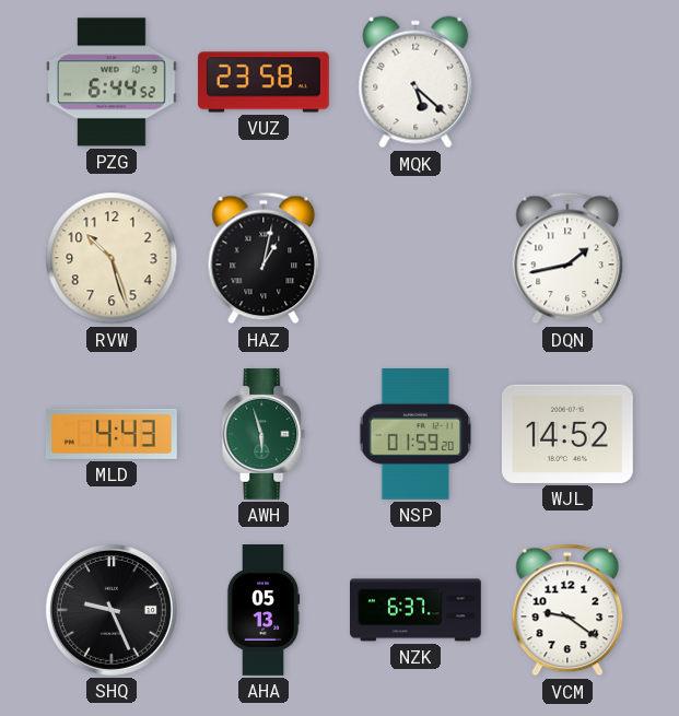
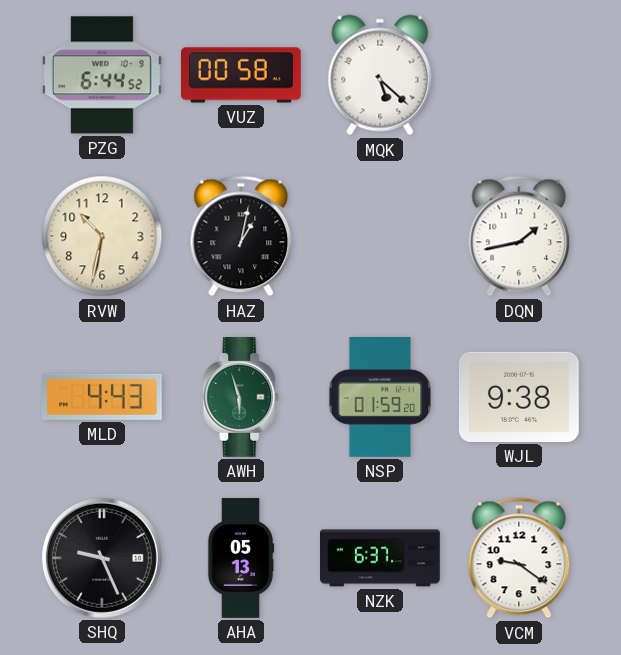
VUZ: 23:58 -> 00:58
RVW: 10:27 -> 10:32
WJL: 14:52 -> 9:38
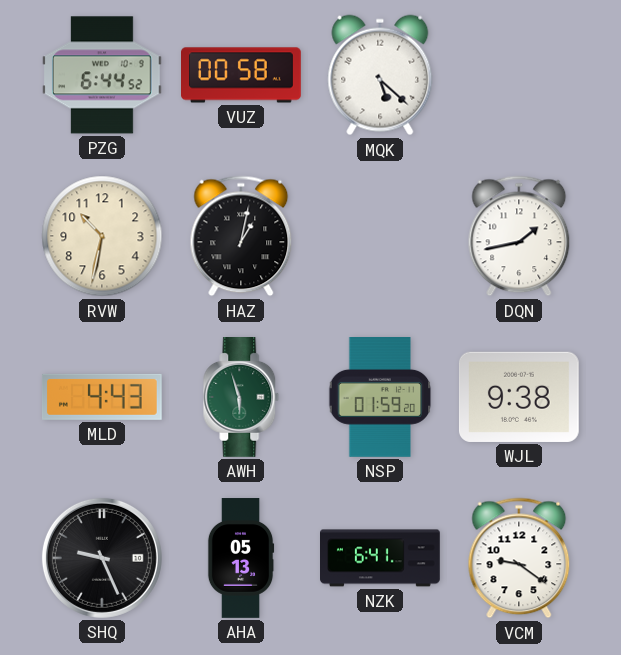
NZK: 6:37 -> 6:41
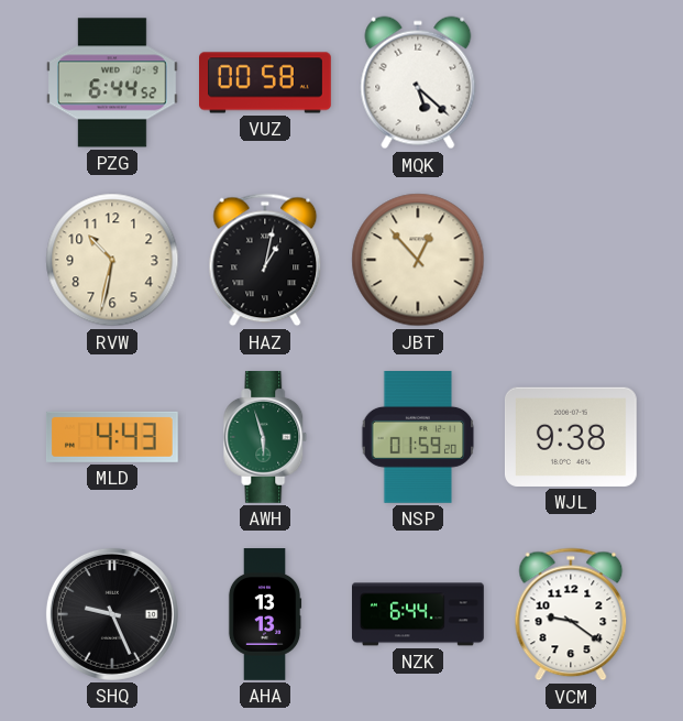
JBT: none -> 12:53
DQN: 1:43 -> none
AHA: 05:13 -> 13:13
NZK: 6:41 -> 6:44
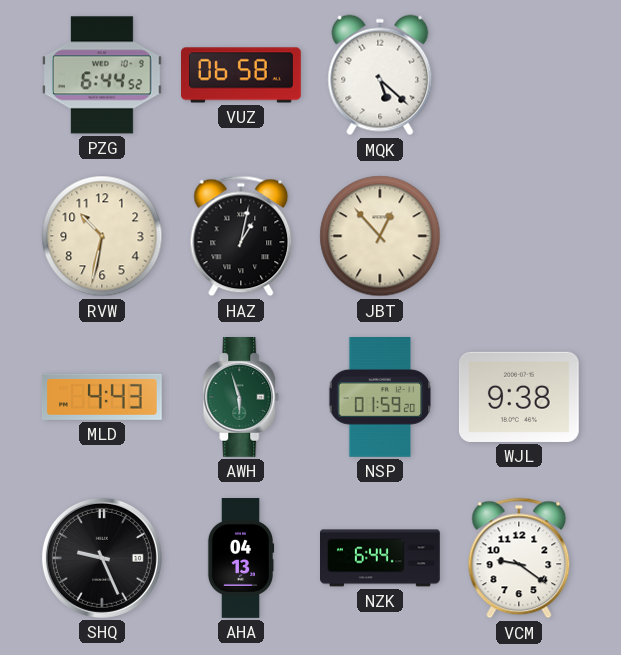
VUZ: 00:58 -> 06:58
AHA: 13:13 -> 04:13
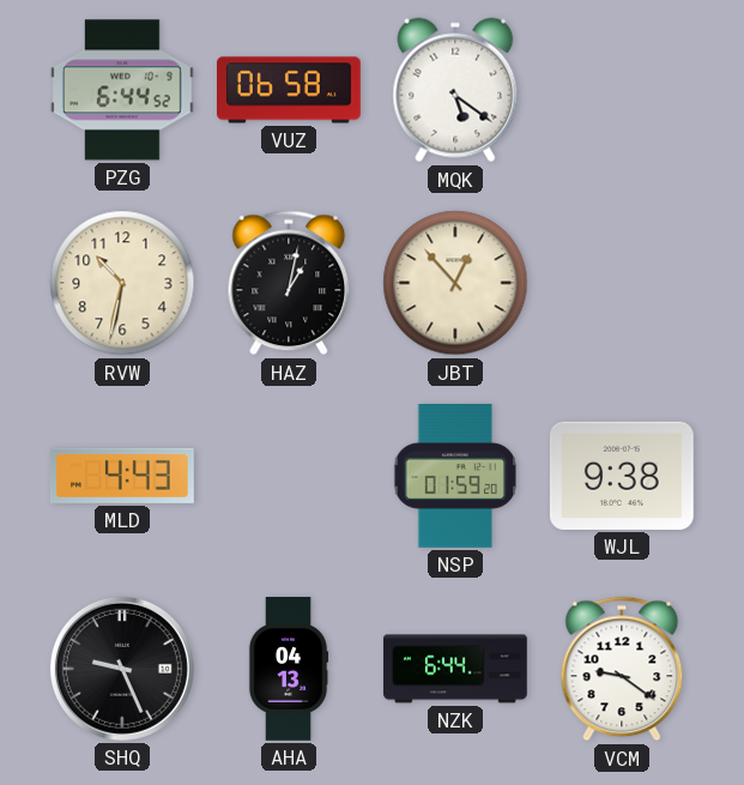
MQK: 5:22 -> 5:21
AWH: 5:57 -> none
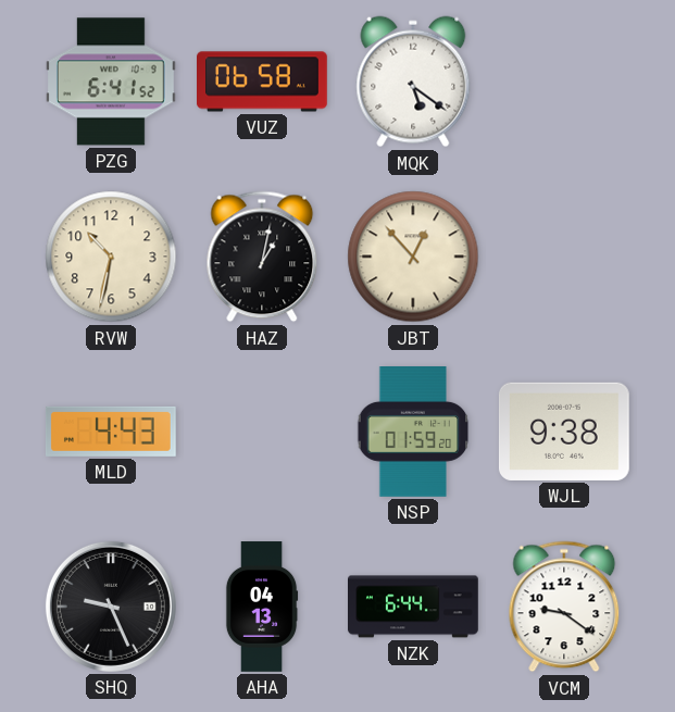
PZG: 6:44 -> 6:41
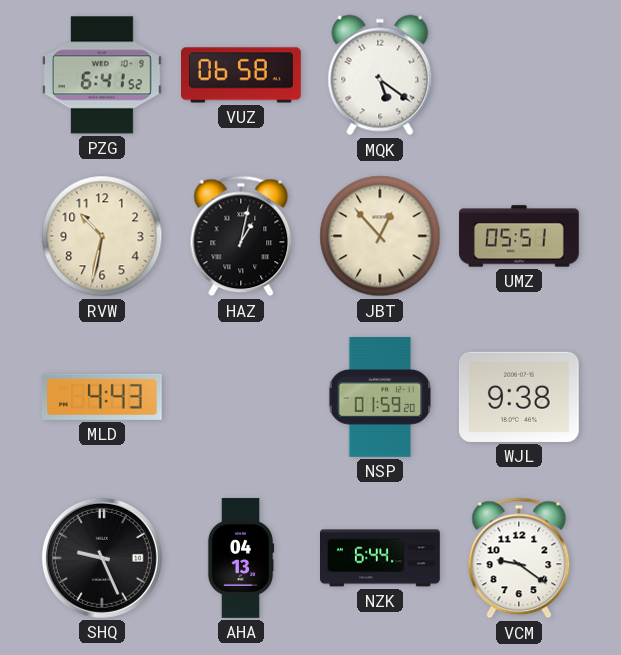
UMZ: none -> 05:51
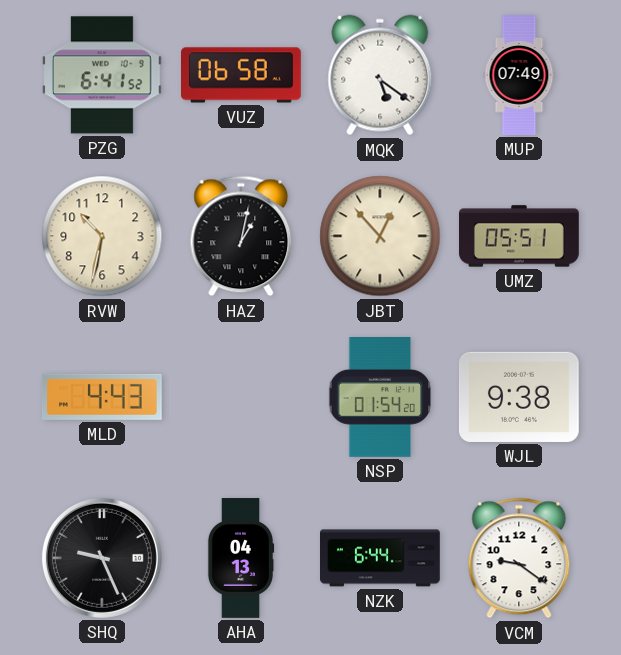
MUP: none -> 07:49
NSP: 01:59 -> 01:54
